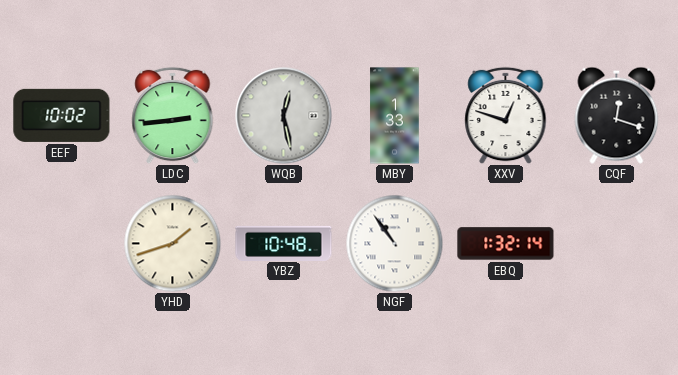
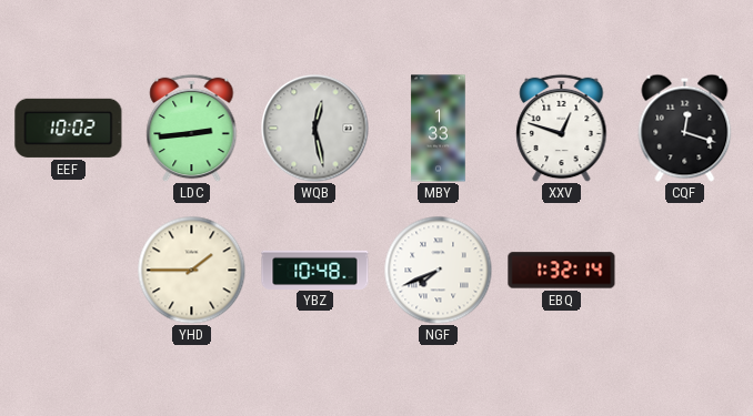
YHD: 1:42 -> 1:45
NGF: 10:54 -> 7:41
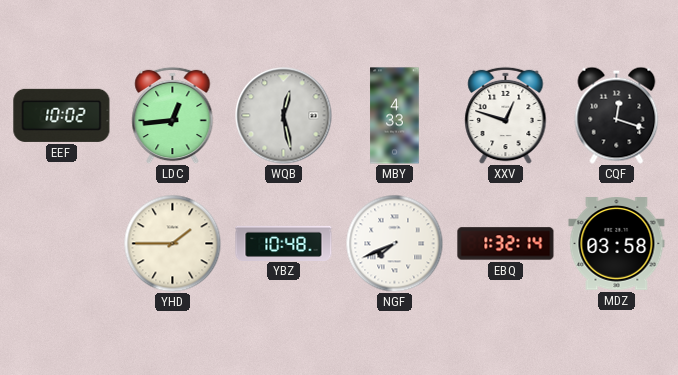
LDC: 2:44 -> 12:44
MBY: 1:33 -> 4:33
MDZ: none -> 03:58
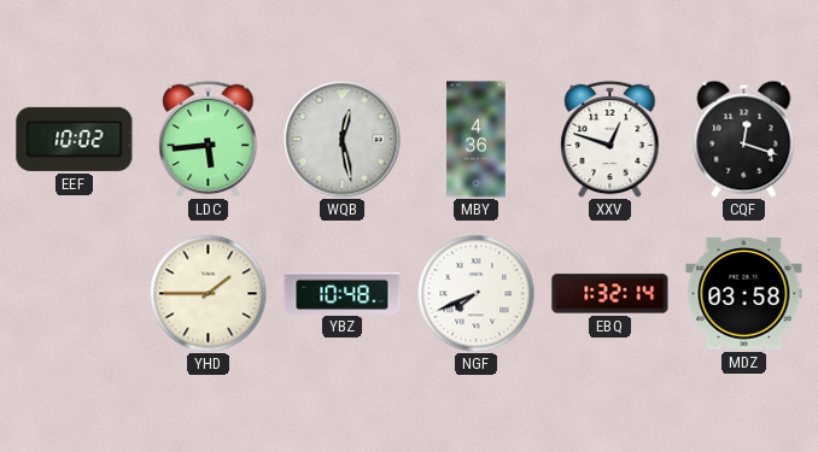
LDC: 12:44 -> 5:44
MBY: 4:33 -> 4:36
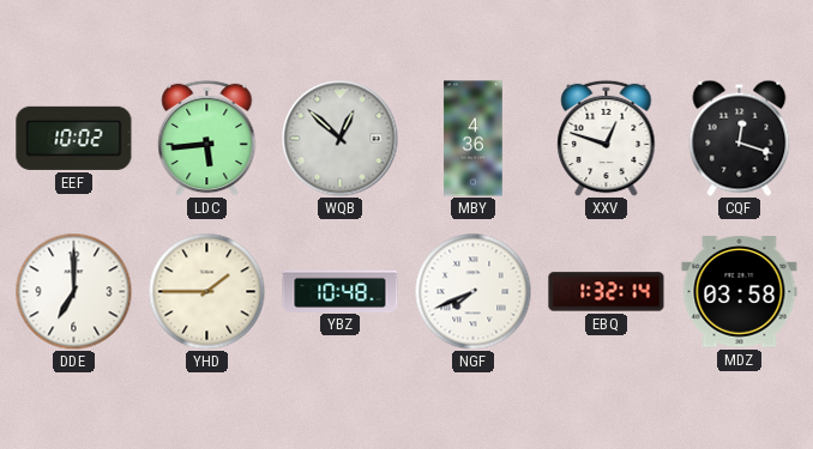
WQB: 12:28 -> 12:52
DDE: none -> 7:00
